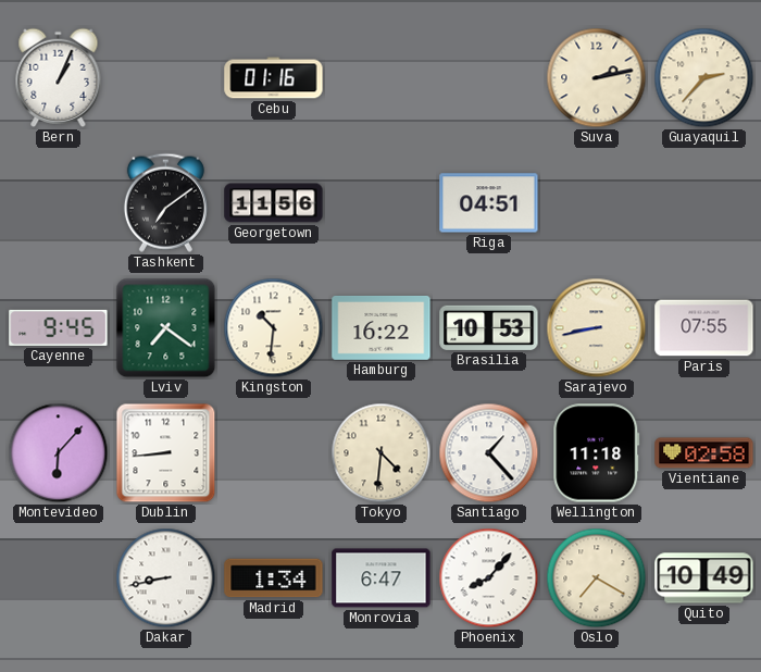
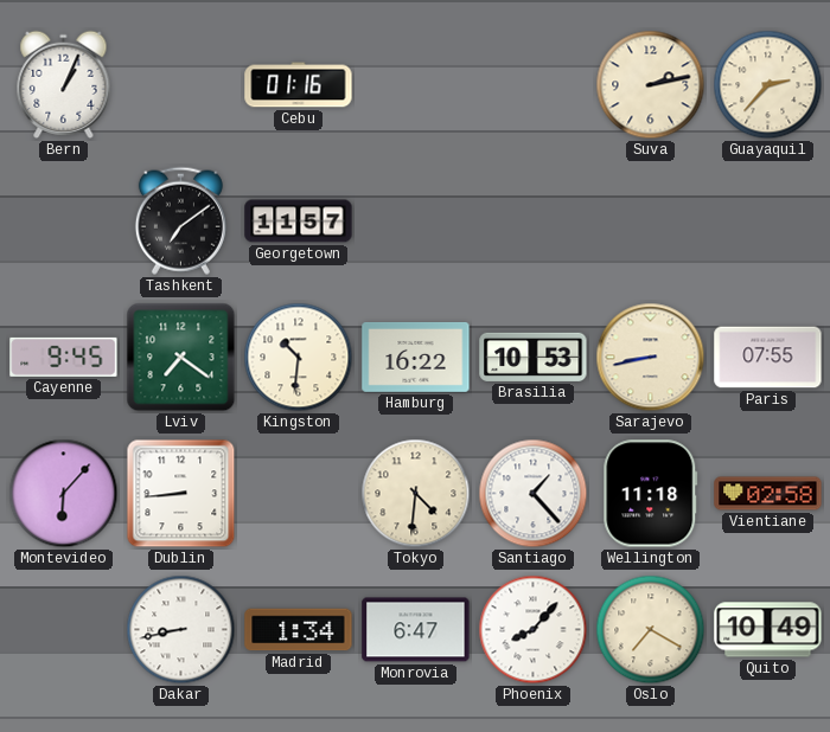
Georgetown: 11:56 -> 11:57
Riga: 04:51 -> none
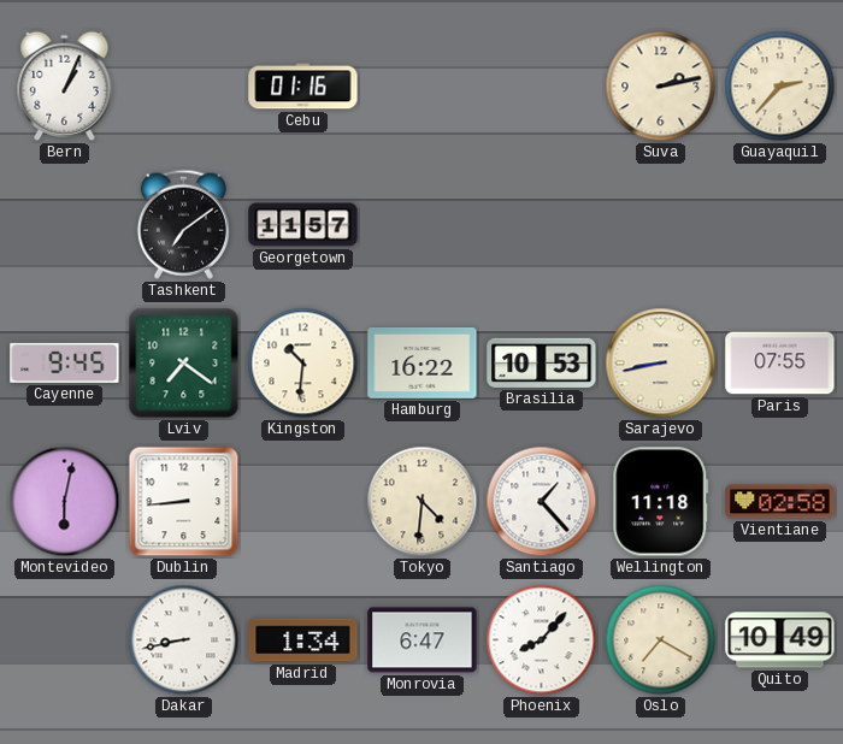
Montevideo: 6:07 -> 6:02
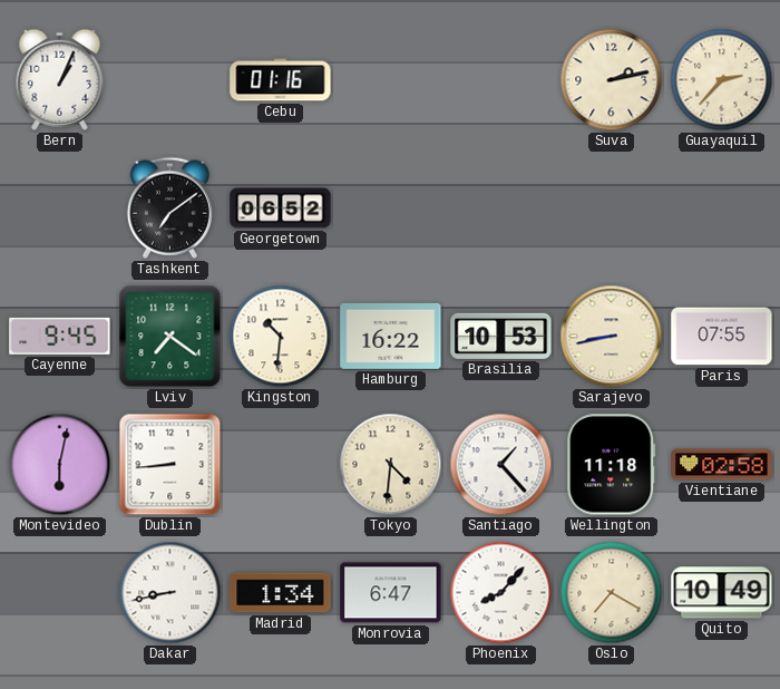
Georgetown: 11:57 -> 06:52
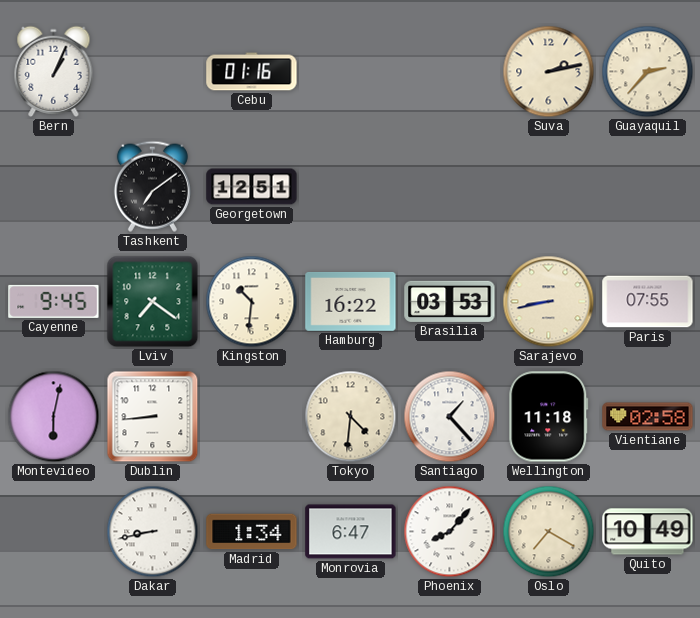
Georgetown: 06:52 -> 12:51
Brasilia: 10:53 -> 03:53
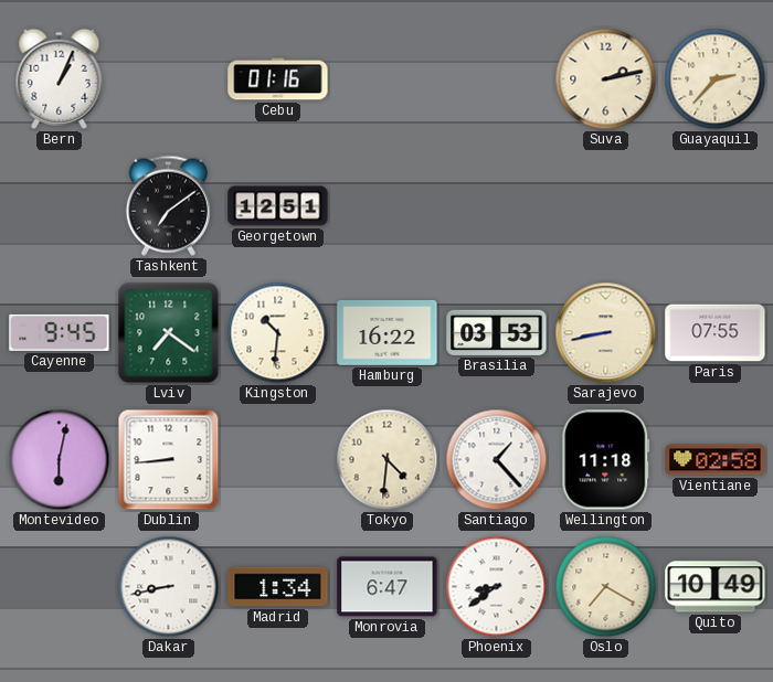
Phoenix: 8:07 -> 8:39
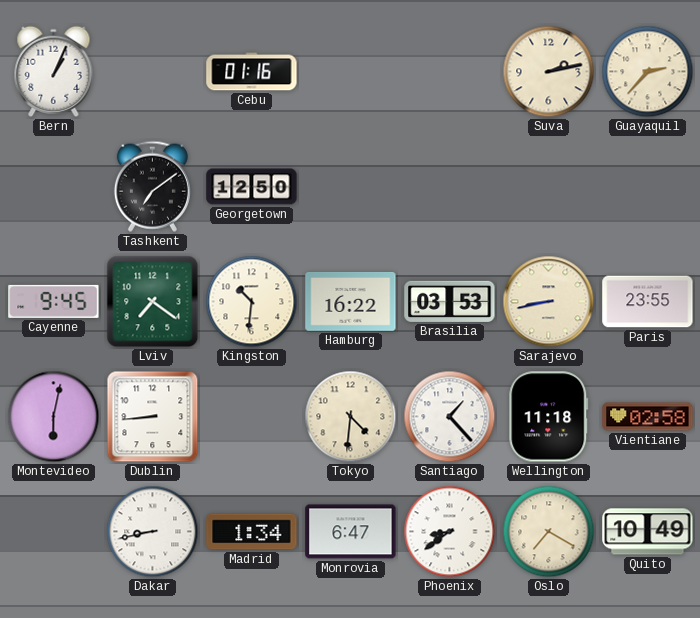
Georgetown: 12:51 -> 12:50
Paris: 07:55 -> 23:55
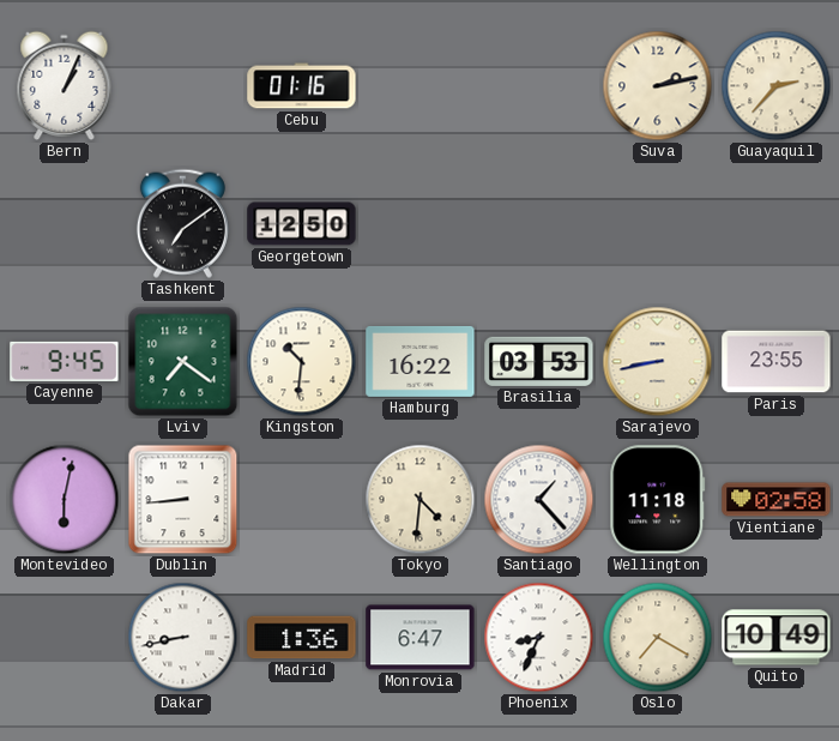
Madrid: 1:34 -> 1:36
Phoenix: 8:39 -> 8:34
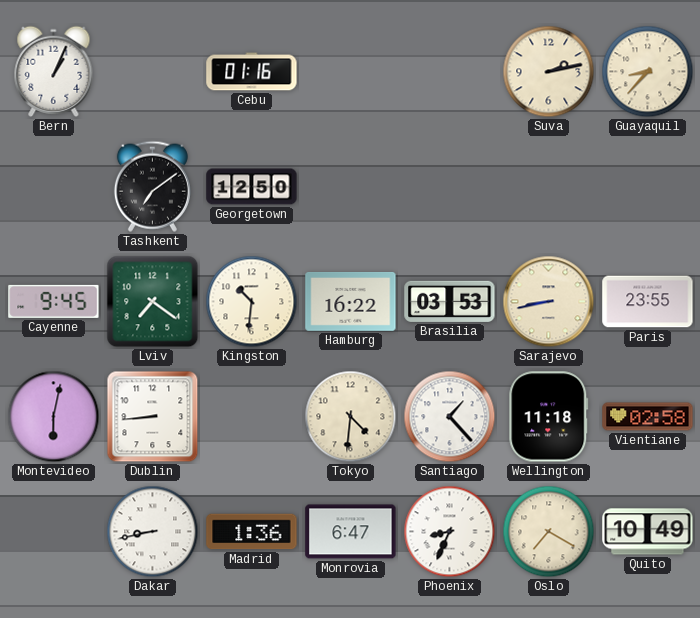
Guayaquil: 2:37 -> 8:37
